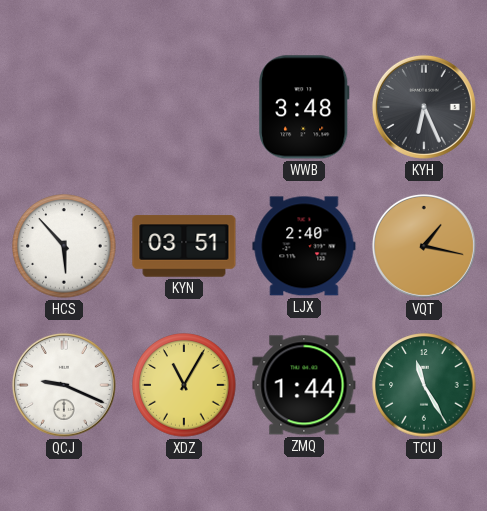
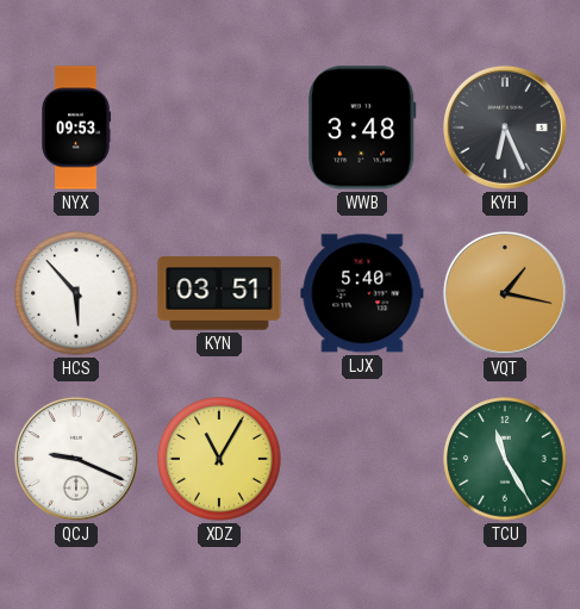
NYX: none -> 09:53
LJX: 2:40 -> 5:40
ZMQ: 1:44 -> none
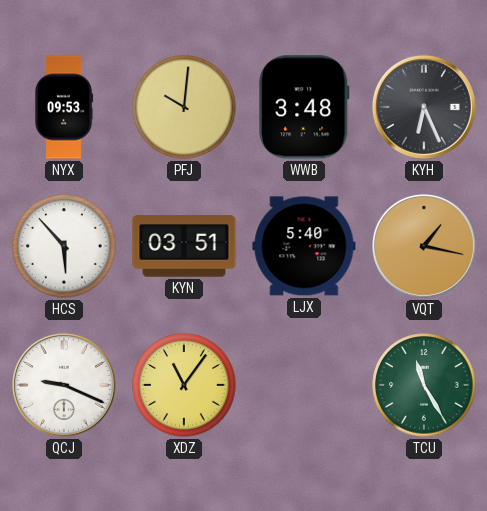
PFJ: none -> 10:01
XDZ: 11:05 -> 11:06
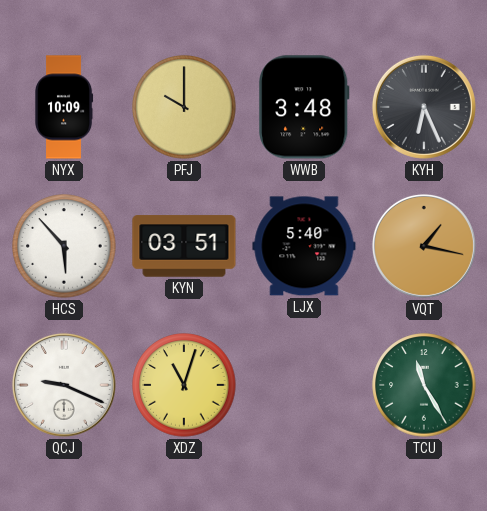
NYX: 09:53 -> 10:09
PFJ: 10:01 -> 10:00
XDZ: 11:06 -> 11:03
